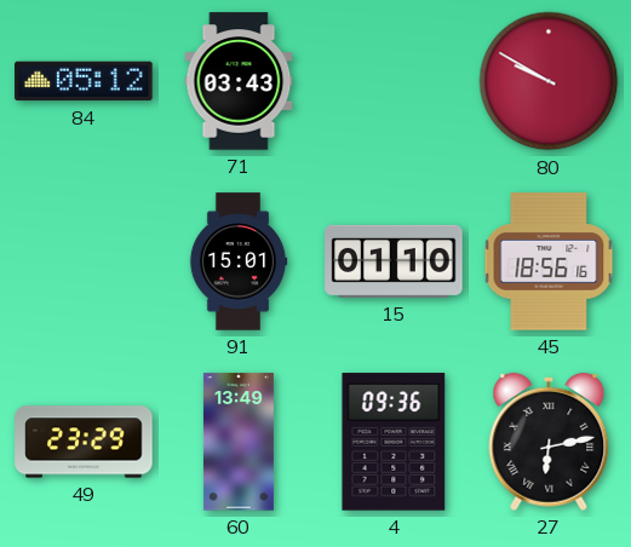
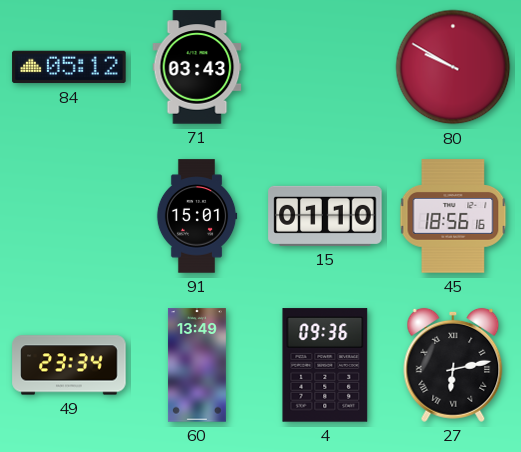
49: 23:29 -> 23:34
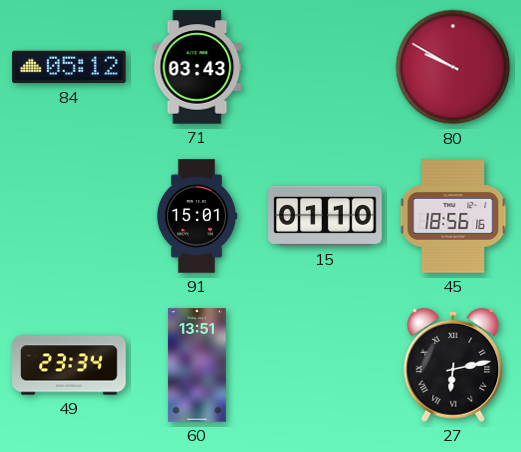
60: 13:49 -> 13:51
4: 09:36 -> none
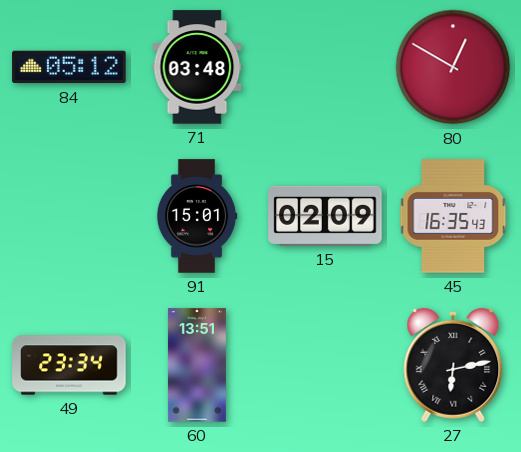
71: 03:43 -> 03:48
80: 9:50 -> 12:50
15: 01:10 -> 02:09
45: 18:56 -> 16:35
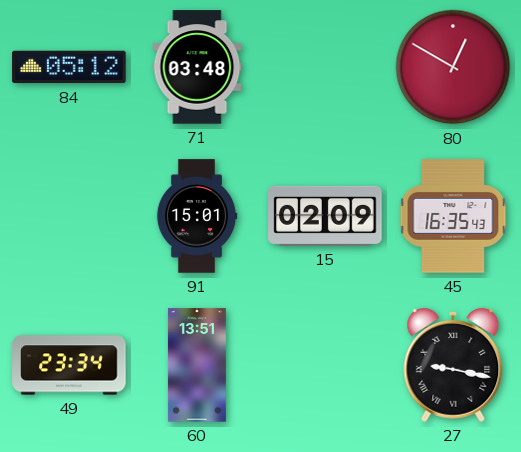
27: 6:13 -> 9:17
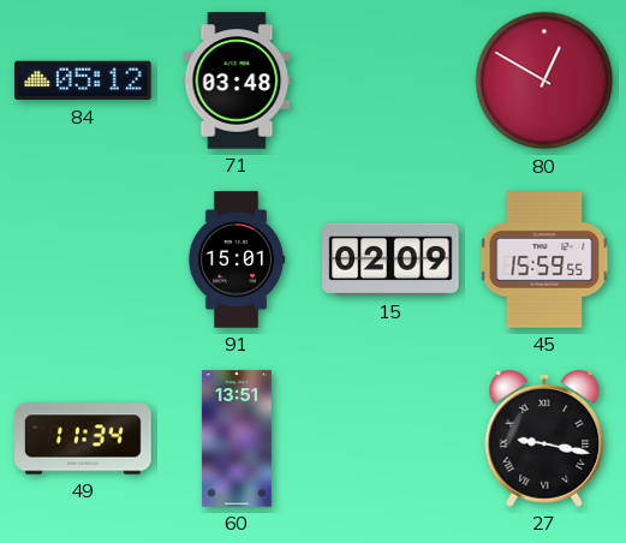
45: 16:35 -> 15:59
49: 23:34 -> 11:34
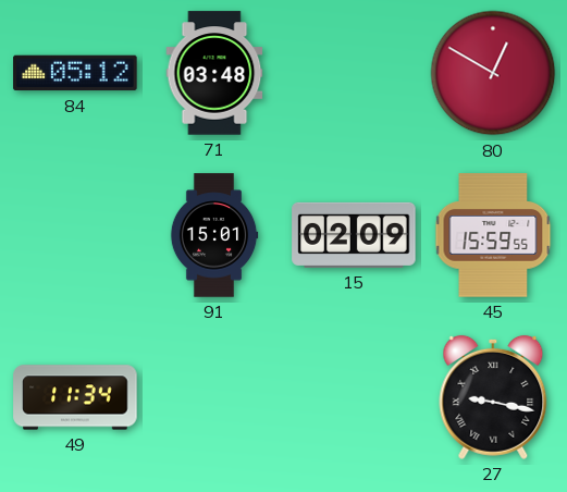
60: 13:51 -> none
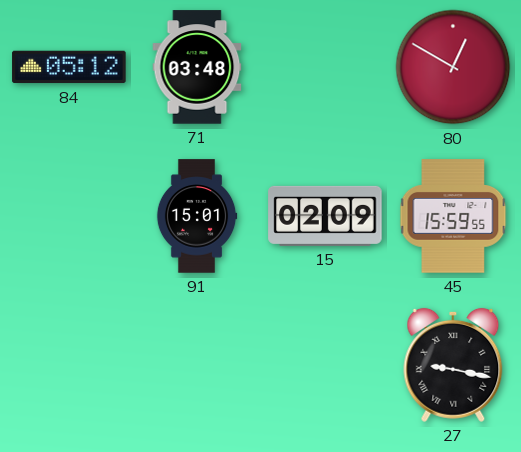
49: 11:34 -> none
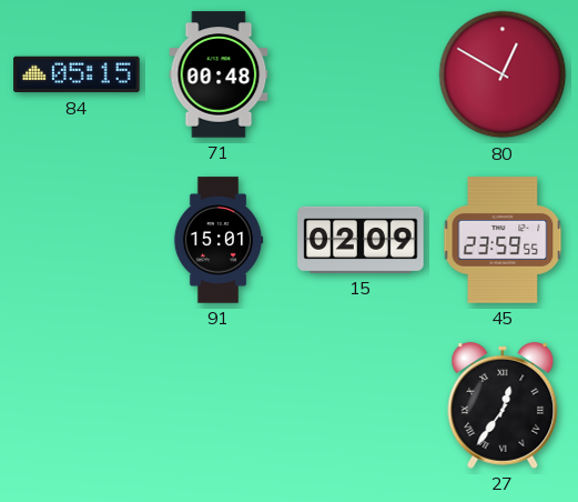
84: 05:12 -> 05:15
71: 03:48 -> 00:48
45: 15:59 -> 23:59
27: 9:17 -> 12:36
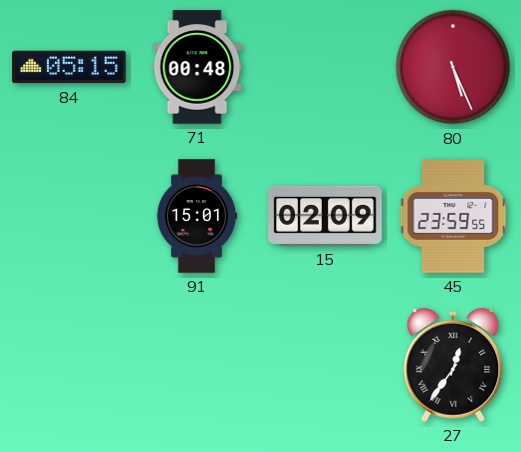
80: 12:50 -> 5:26
